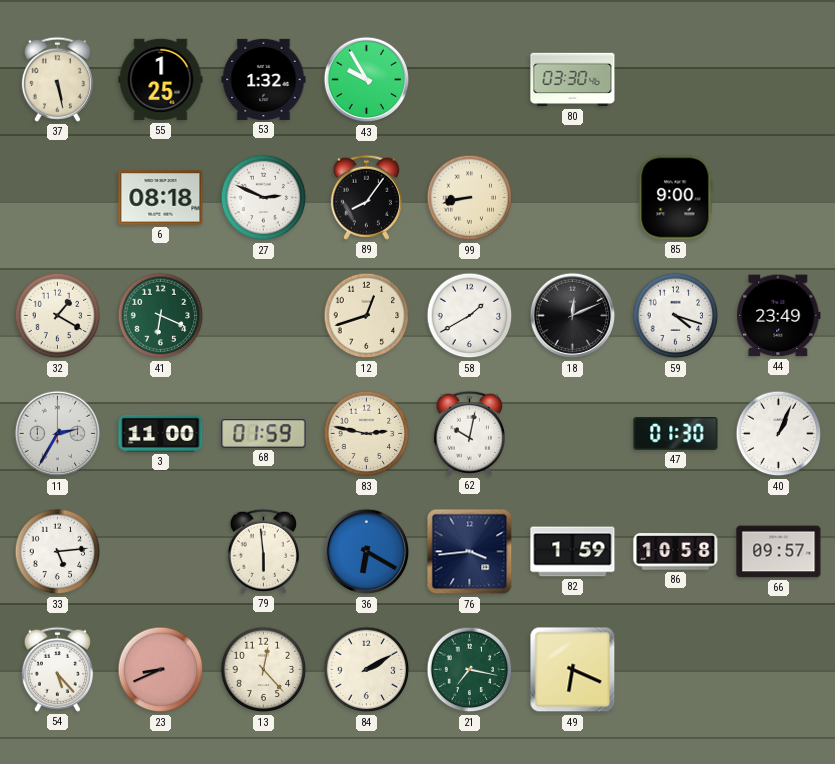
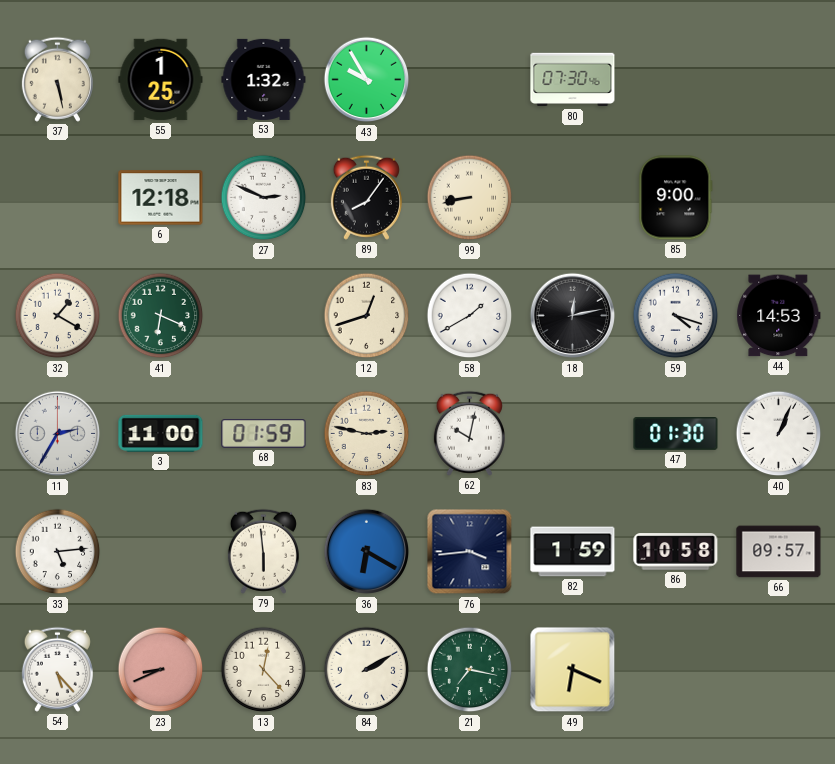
80: 03:30 -> 07:30
6: 08:18 -> 12:18
18: 12:11 -> 12:13
44: 23:49 -> 14:53
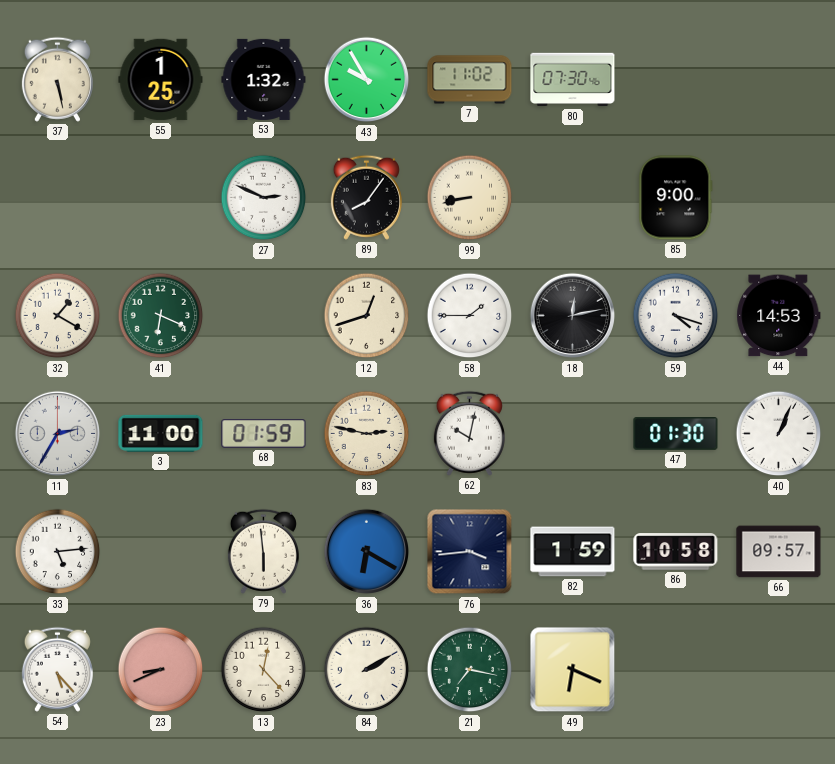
7: none -> 11:02
6: 12:18 -> none
58: 1:40 -> 1:45
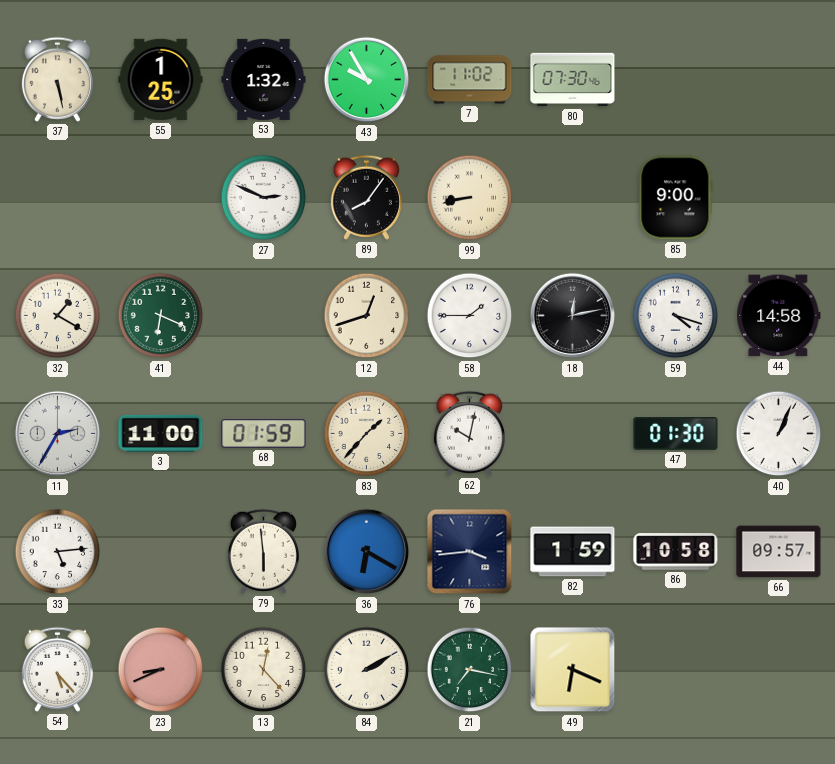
44: 14:53 -> 14:58
83: 2:47 -> 1:37
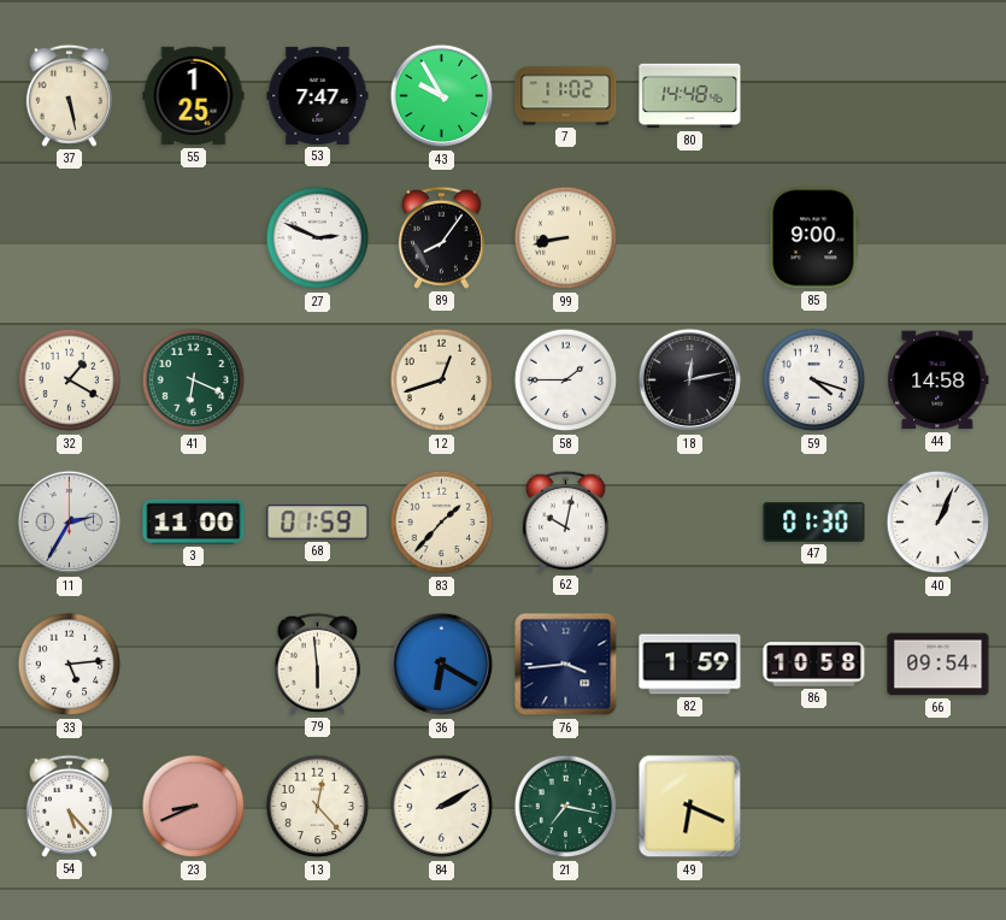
53: 1:32 -> 7:47
80: 07:30 -> 14:48
66: 09:57 -> 09:54
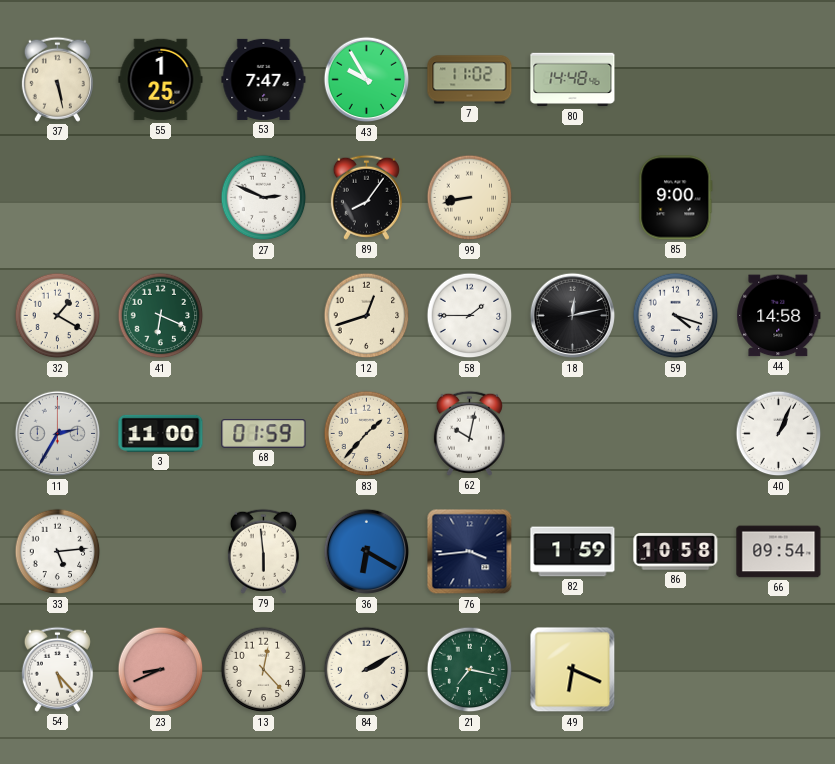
47: 01:30 -> none
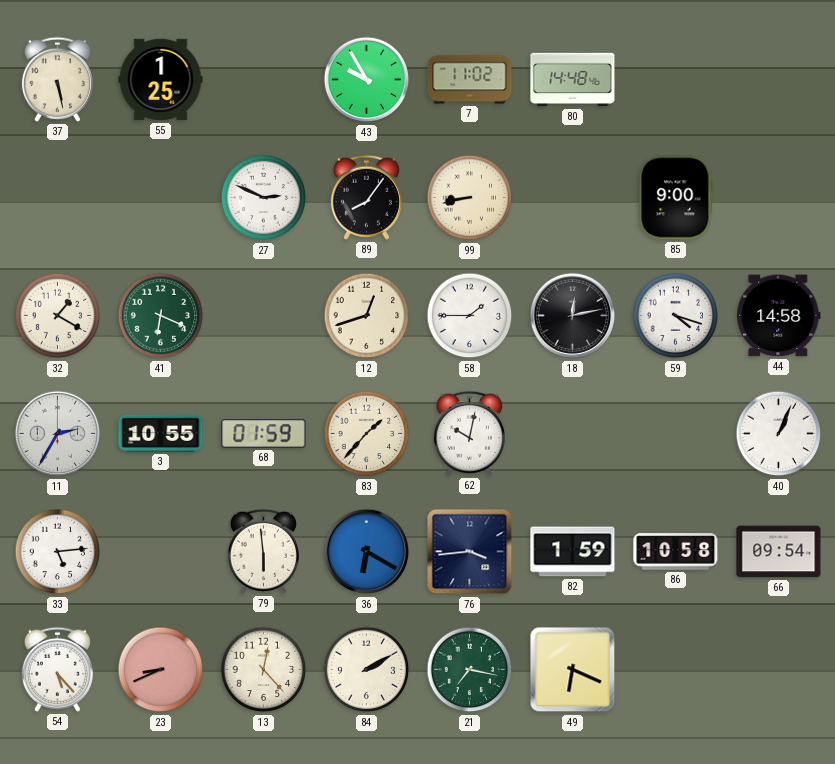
53: 7:47 -> none
3: 11:00 -> 10:55
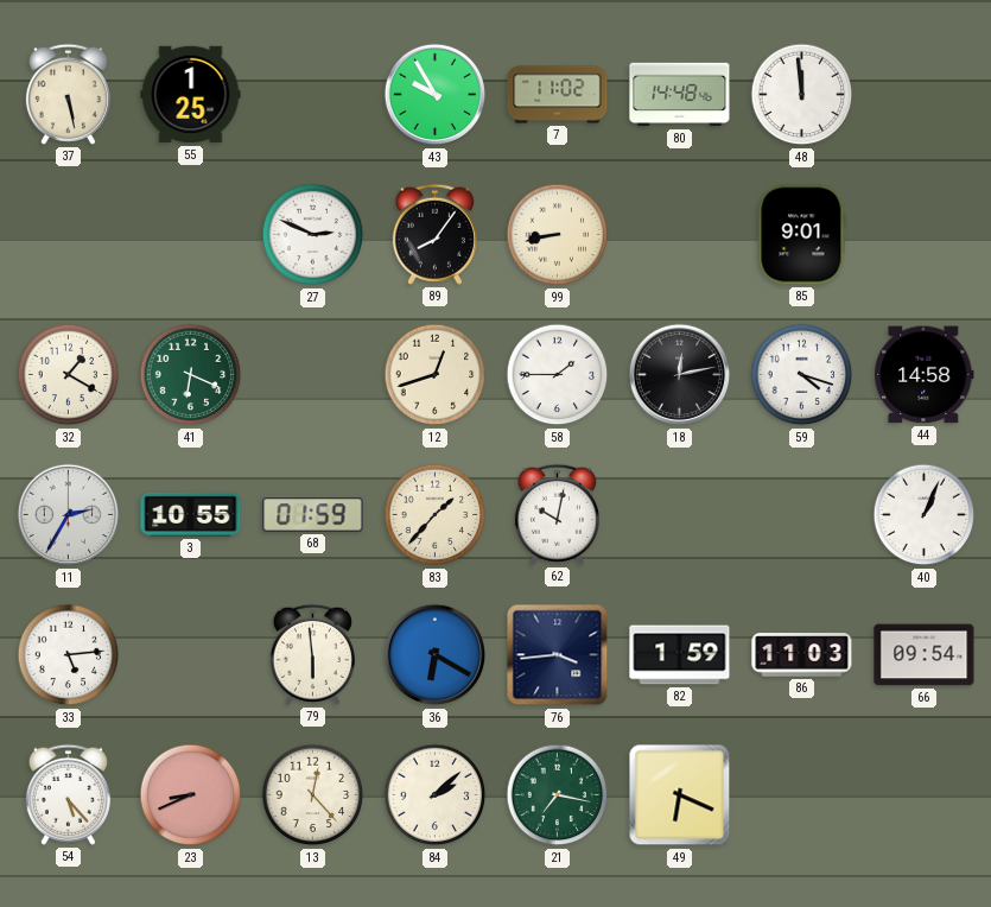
48: none -> 11:59
85: 9:00 -> 9:01
86: 10:58 -> 11:03
84: 2:10 -> 2:08
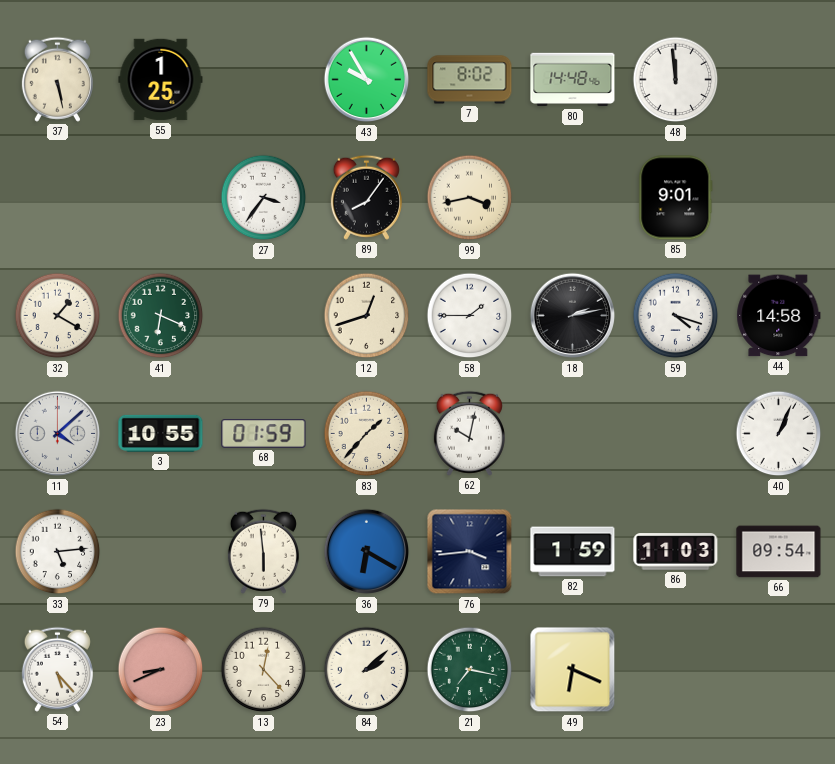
7: 11:02 -> 8:02
27: 2:49 -> 3:36
99: 8:43 -> 3:43
18: 12:13 -> 2:13
11: 2:35 -> 4:08
